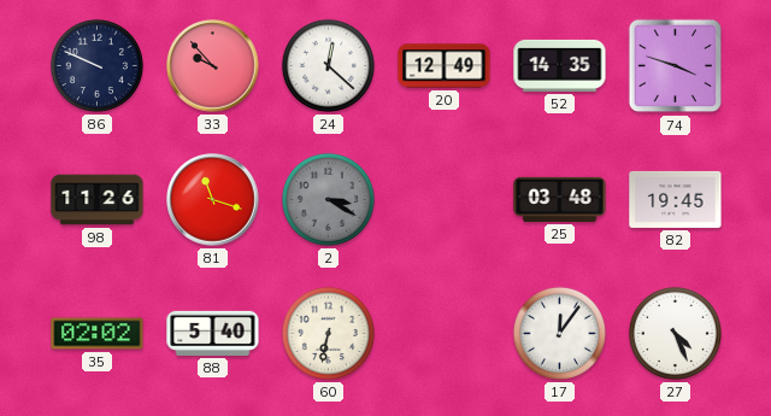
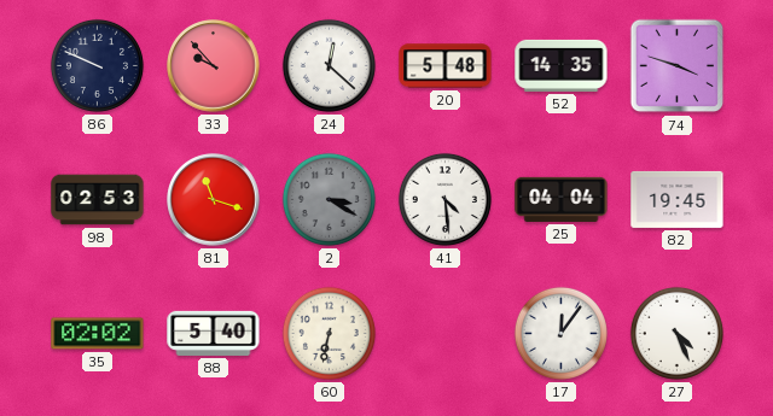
20: 12:49 -> 5:48
98: 11:26 -> 02:53
41: none -> 4:29
25: 03:48 -> 04:04
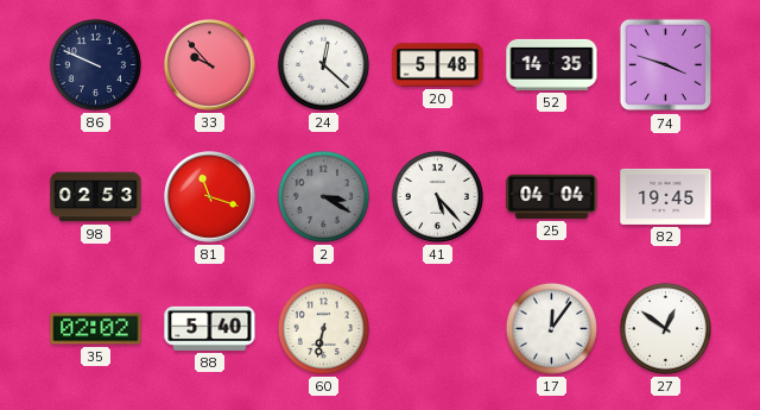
41: 4:29 -> 5:23
27: 4:26 -> 12:51
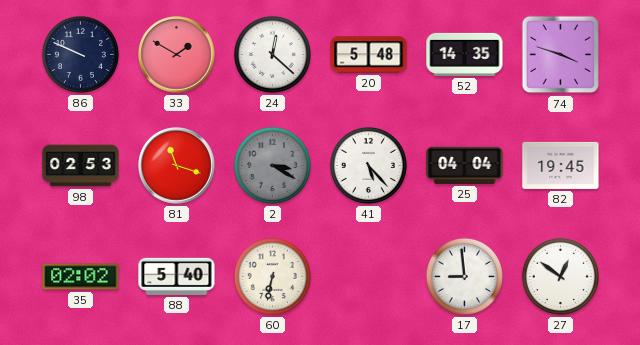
33: 9:53 -> 1:50
17: 12:06 -> 8:59
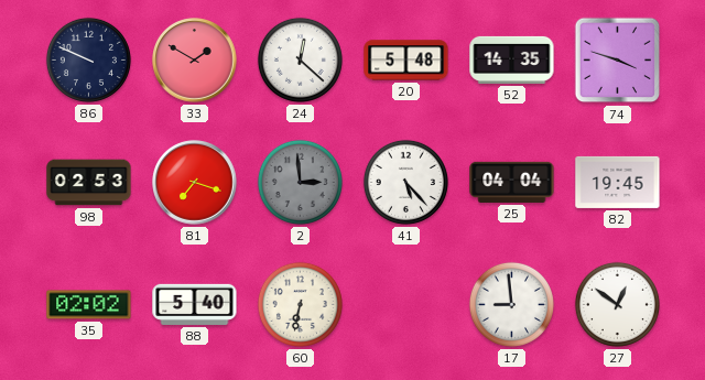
81: 11:18 -> 7:18
2: 3:20 -> 2:59
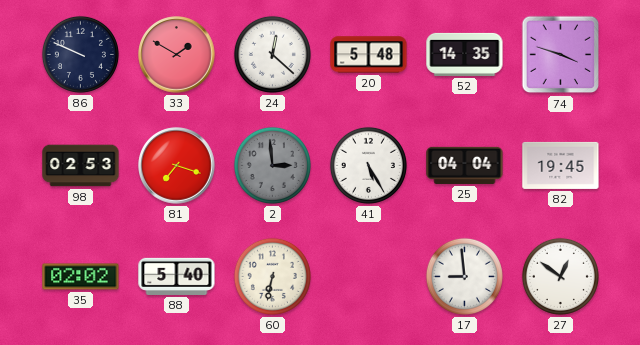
41: 5:23 -> 5:25
